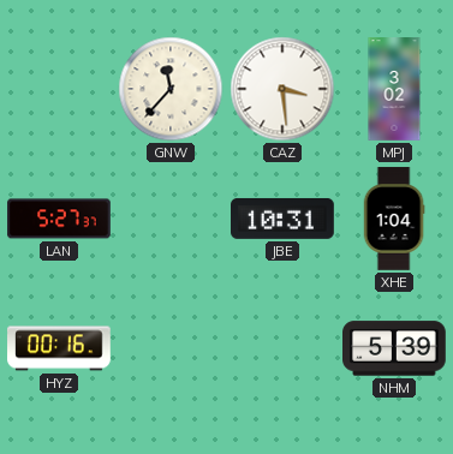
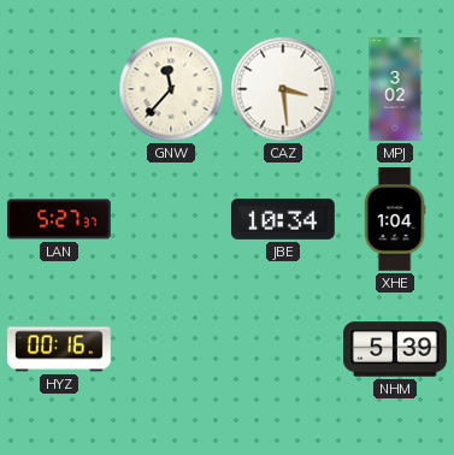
JBE: 10:31 -> 10:34
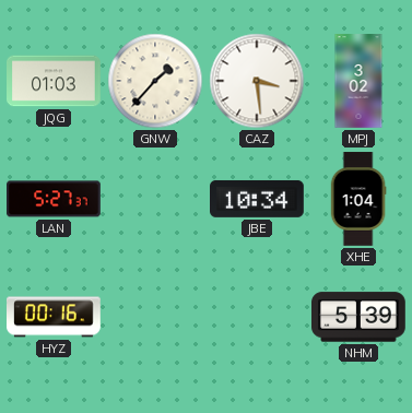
JQG: none -> 01:03
GNW: 11:37 -> 1:37
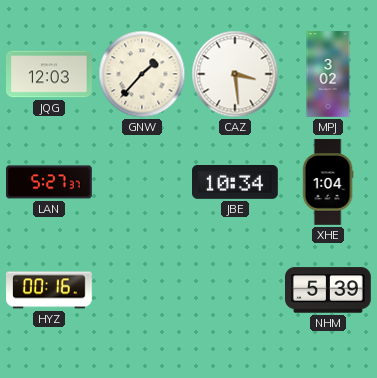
JQG: 01:03 -> 12:03
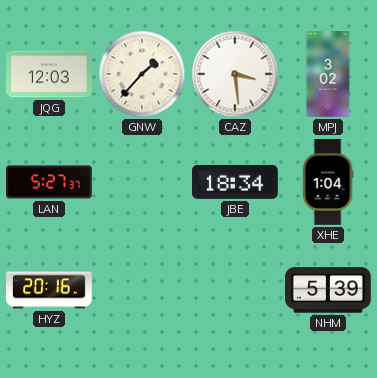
JBE: 10:34 -> 18:34
HYZ: 00:16 -> 20:16
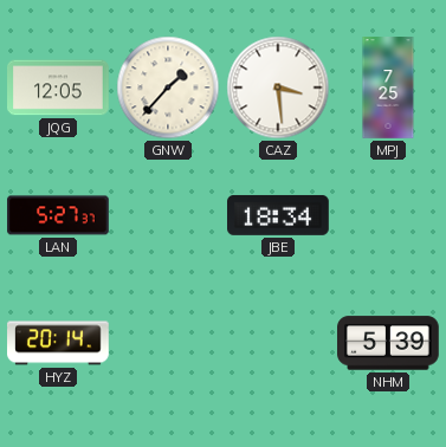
JQG: 12:03 -> 12:05
MPJ: 3:02 -> 7:25
XHE: 1:04 -> none
HYZ: 20:16 -> 20:14
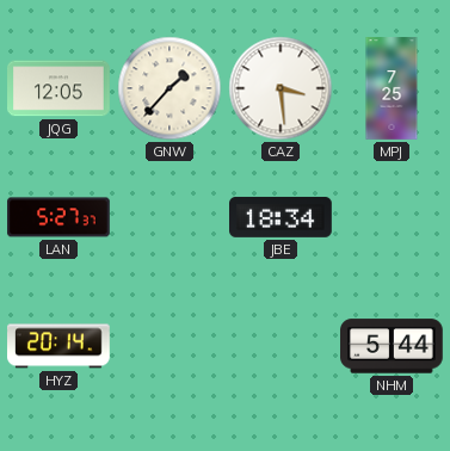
NHM: 5:39 -> 5:44
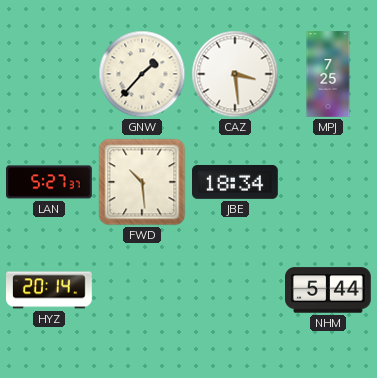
JQG: 12:05 -> none
FWD: none -> 10:29
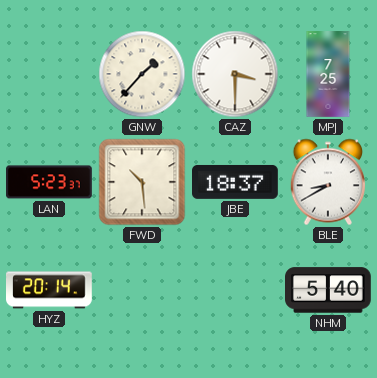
CAZ: 3:29 -> 3:30
LAN: 5:27 -> 5:23
JBE: 18:34 -> 18:37
BLE: none -> 8:40
NHM: 5:44 -> 5:40
